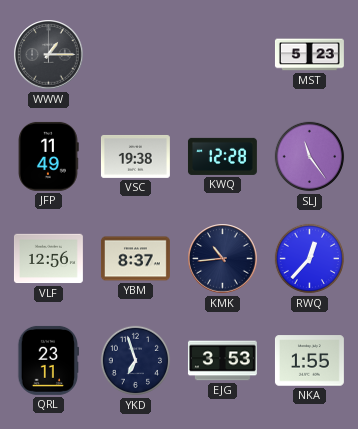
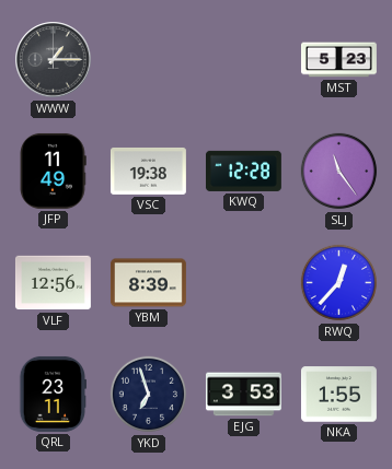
YBM: 8:37 -> 8:39
KMK: 10:44 -> none
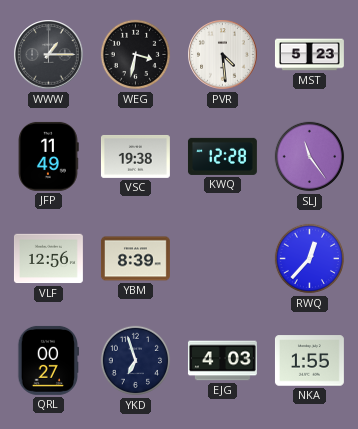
WEG: none -> 3:32
PVR: none -> 4:29
QRL: 23:11 -> 00:27
EJG: 3:53 -> 4:03
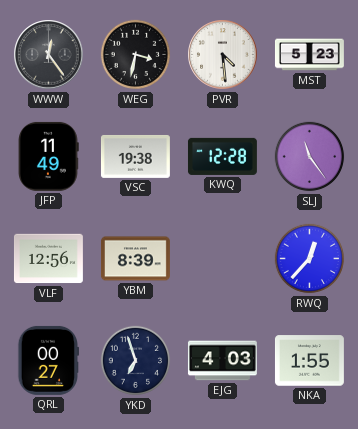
WWW: 1:15 -> 12:24
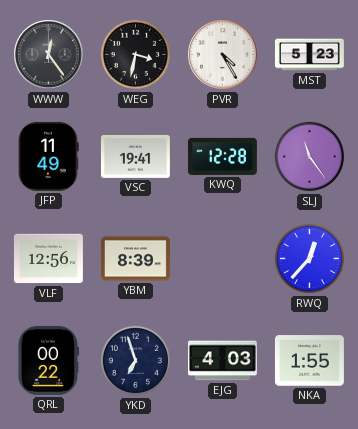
PVR: 4:29 -> 4:25
VSC: 19:38 -> 19:41
QRL: 00:27 -> 00:22
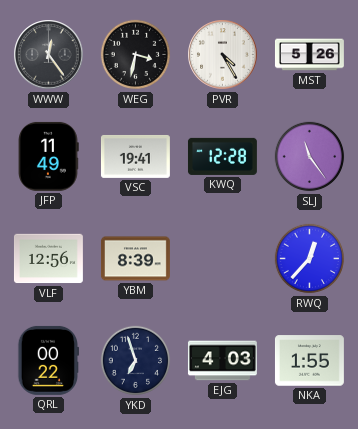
MST: 5:23 -> 5:26
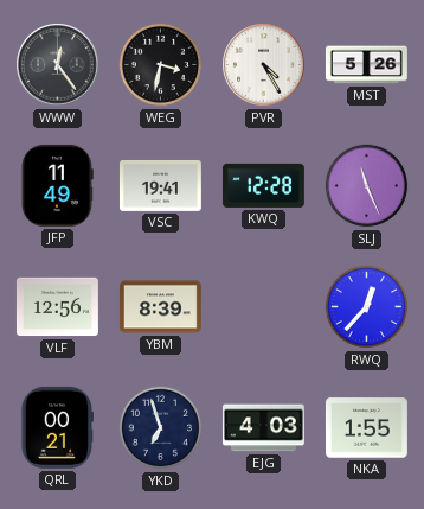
SLJ: 11:24 -> 11:26
QRL: 00:22 -> 00:21
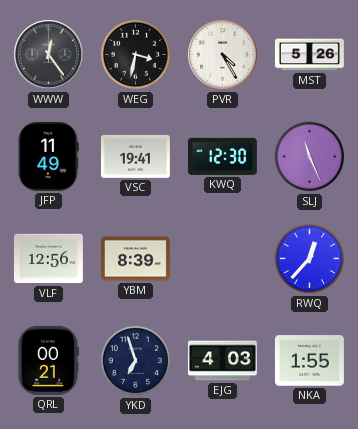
KWQ: 12:28 -> 12:30
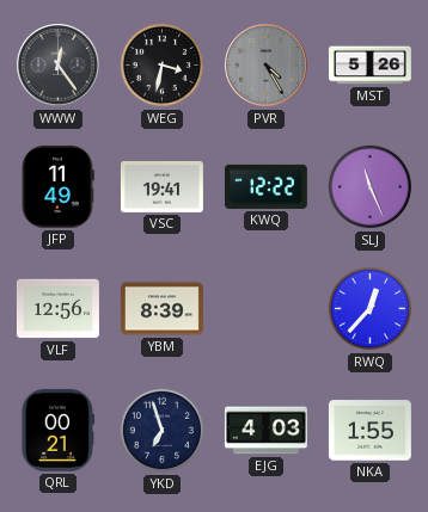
PVR dial: white -> grey
KWQ: 12:30 -> 12:22
